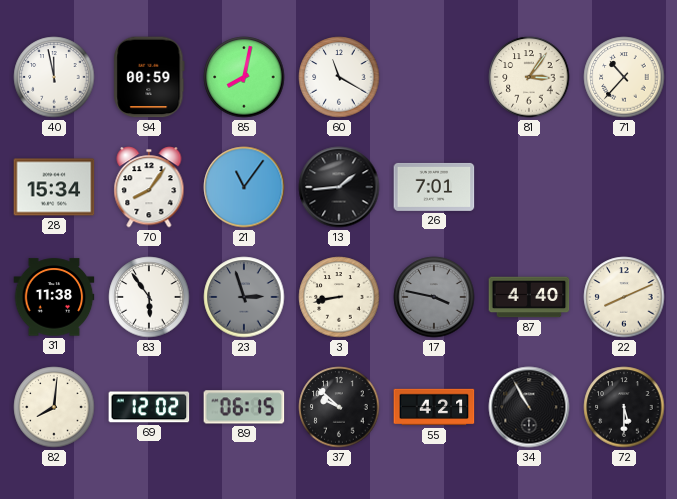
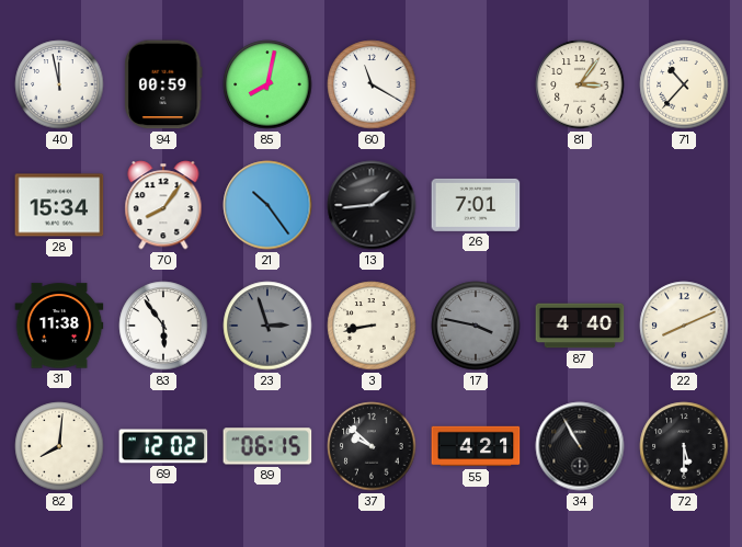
21: 11:06 -> 10:24
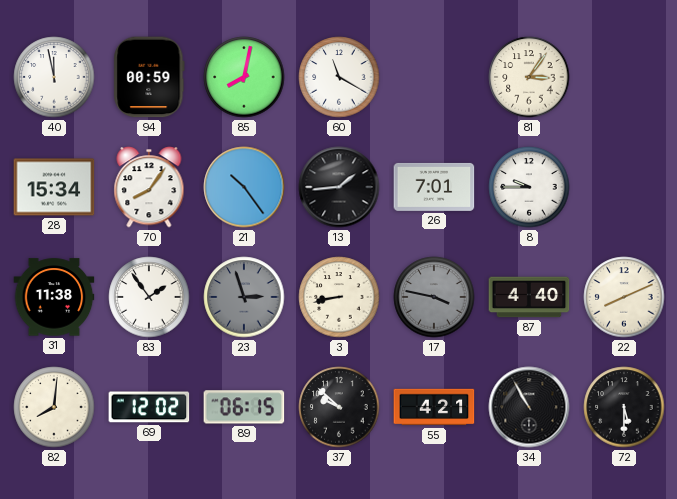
71: 10:37 -> none
8: none -> 9:45
83: 5:54 -> 1:54
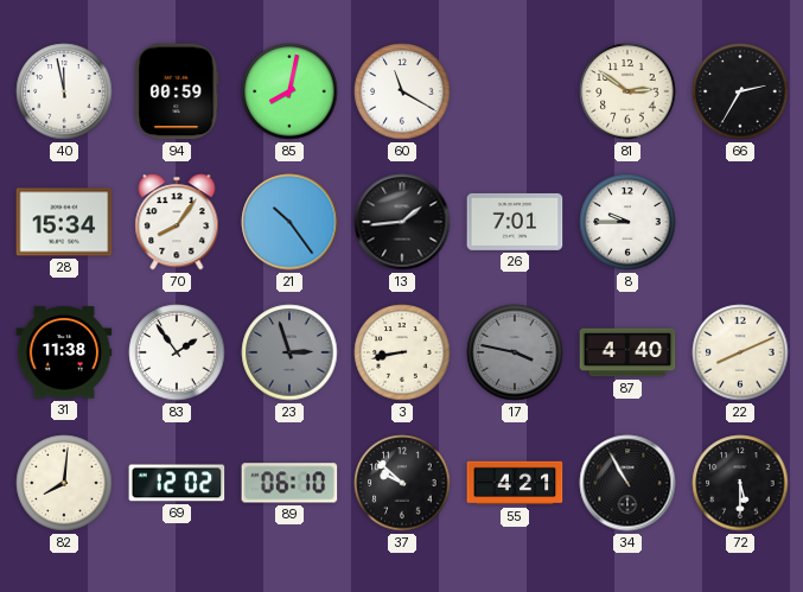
81: 3:06 -> 2:51
66: none -> 2:35
89: 06:15 -> 06:10
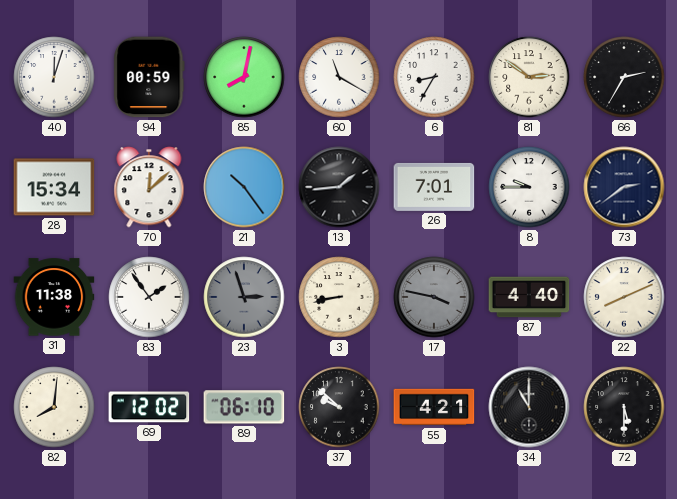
40: 11:58 -> 12:03
6: none -> 8:35
70: 8:06 -> 12:08
73: none -> 2:39
34: 10:55 -> 11:00
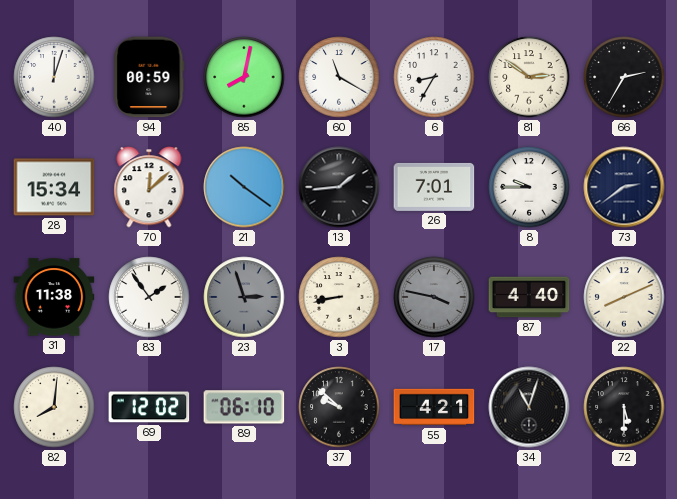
21: 10:24 -> 10:21
34: 11:00 -> 11:03
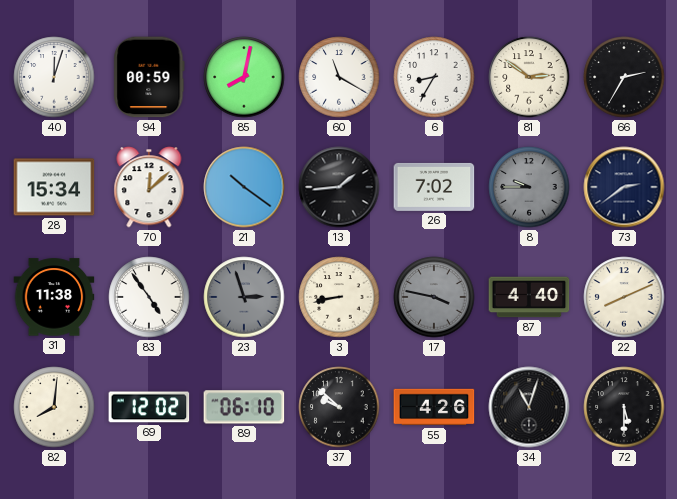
26: 7:01 -> 7:02
8 dial: white -> grey
83: 1:54 -> 4:54
55: 4:21 -> 4:26
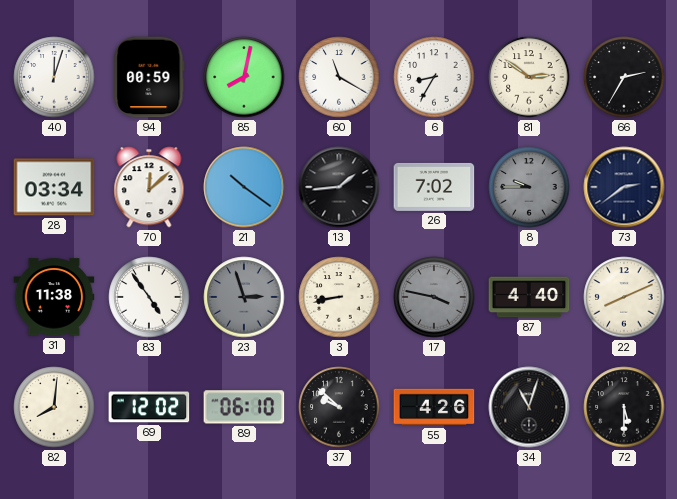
28: 15:34 -> 03:34
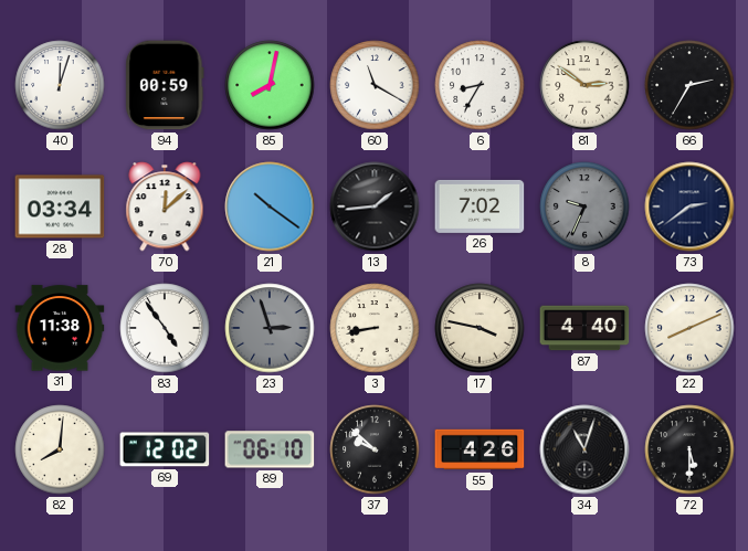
8: 9:45 -> 9:34
17 dial: grey -> cream
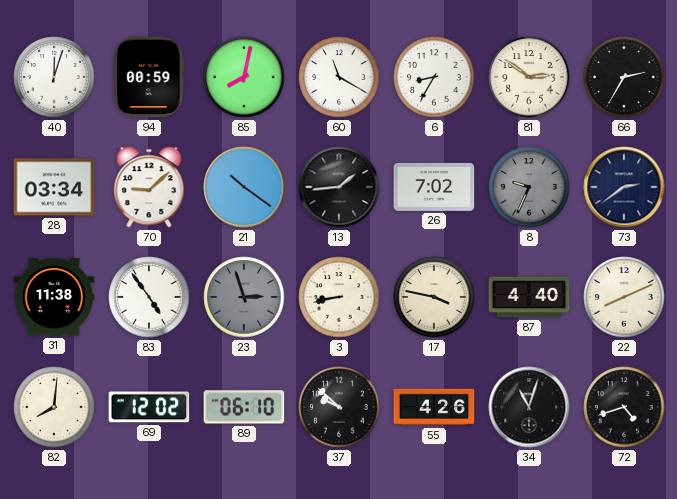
70: 12:08 -> 9:08
72: 5:30 -> 4:42
